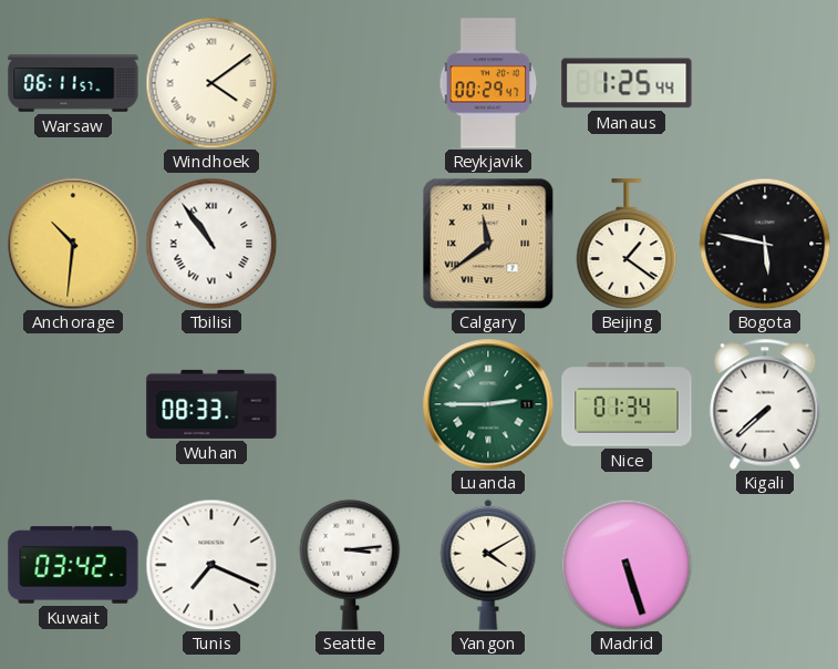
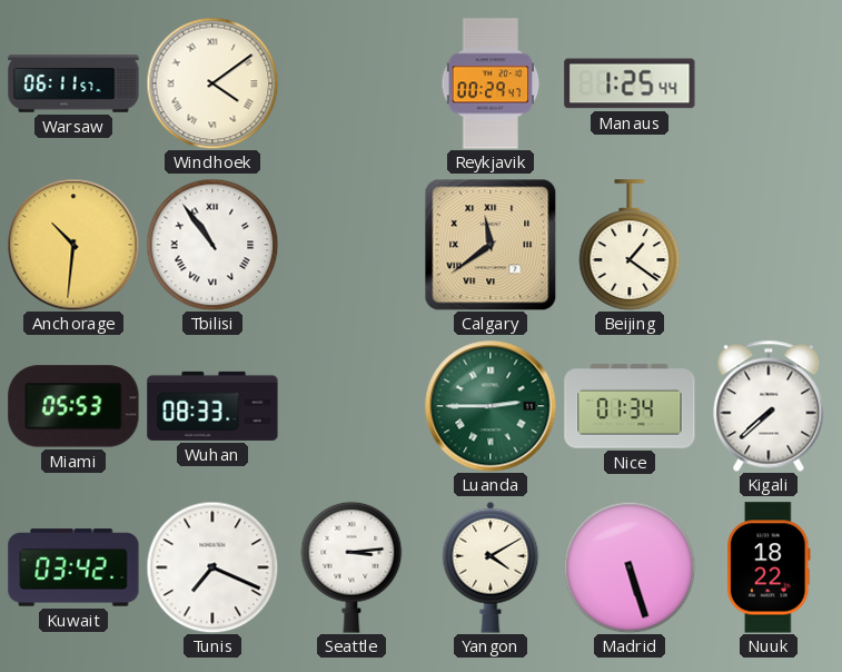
Bogota: 5:47 -> none
Miami: none -> 05:53
Nuuk: none -> 18:22
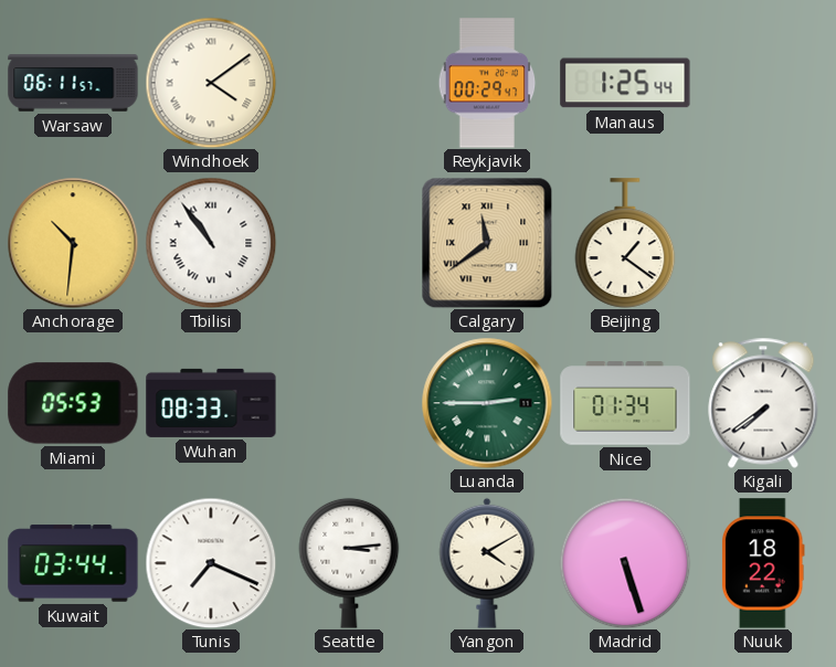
Kigali: 7:38 -> 7:39
Kuwait: 03:42 -> 03:44
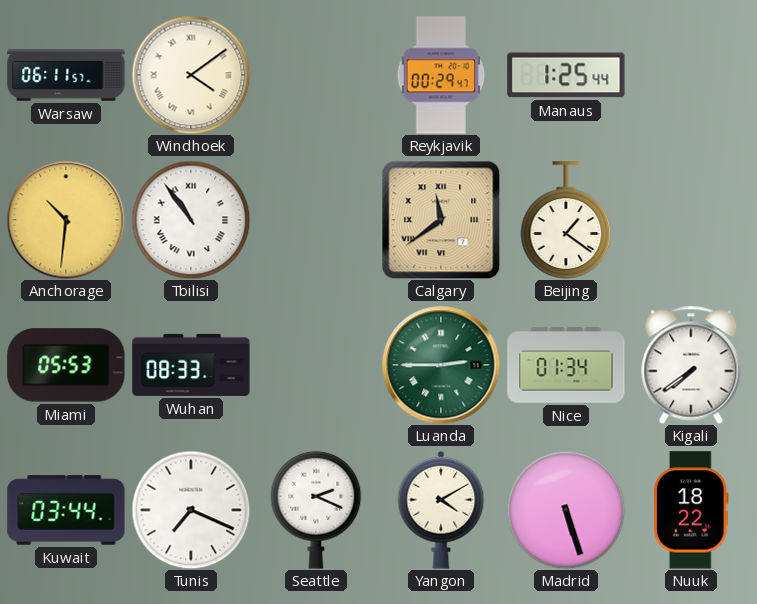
Seattle: 3:14 -> 2:19
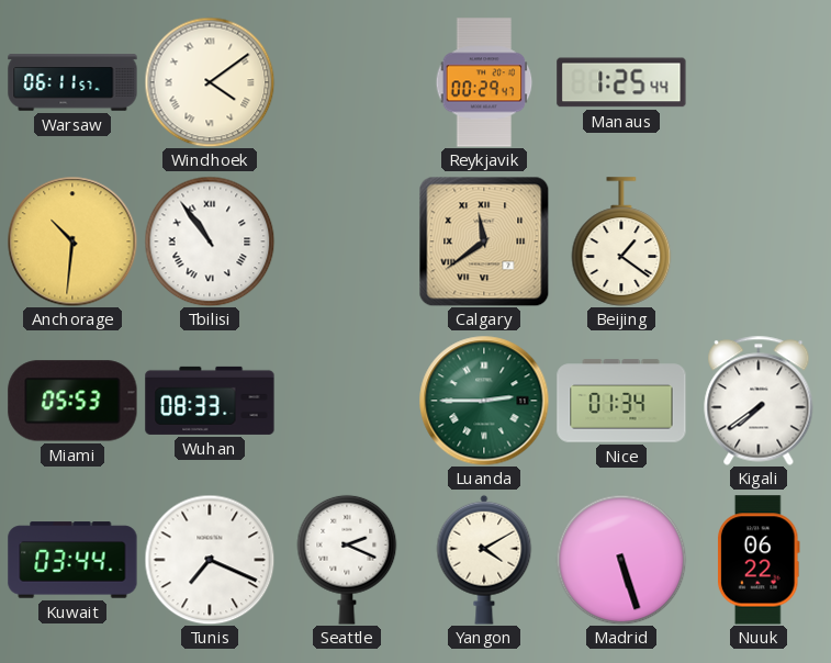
Nuuk: 18:22 -> 06:22
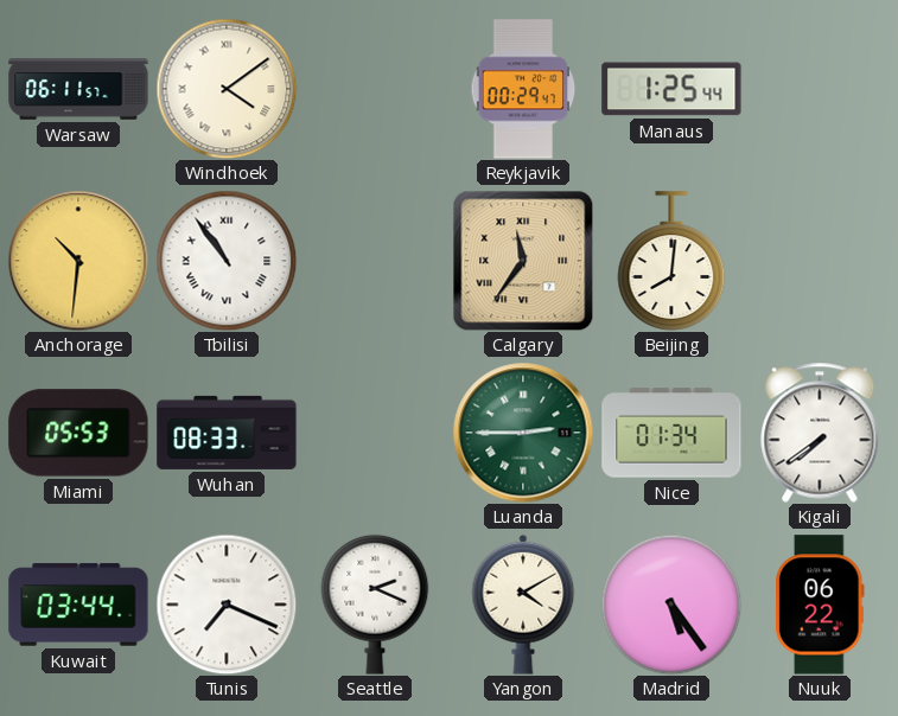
Calgary: 11:39 -> 11:36
Beijing: 1:21 -> 8:01
Madrid: 5:27 -> 5:24
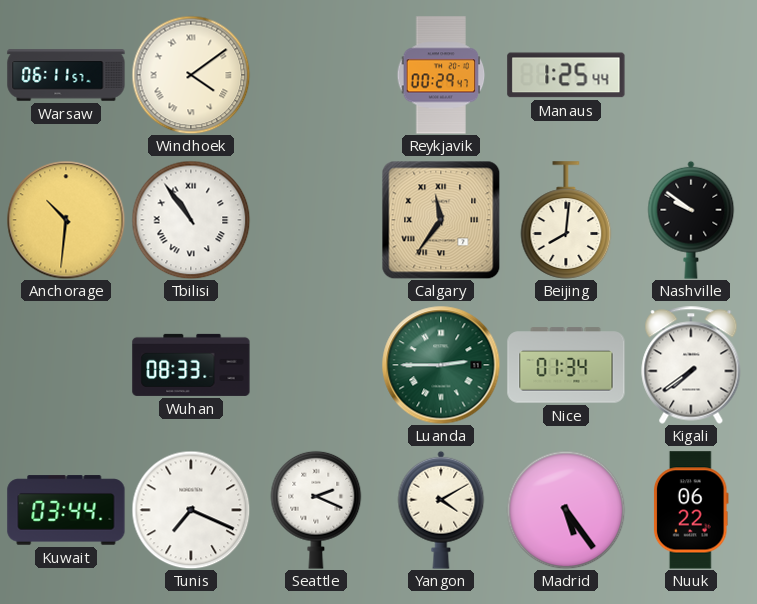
Nashville: none -> 9:51
Miami: 05:53 -> none
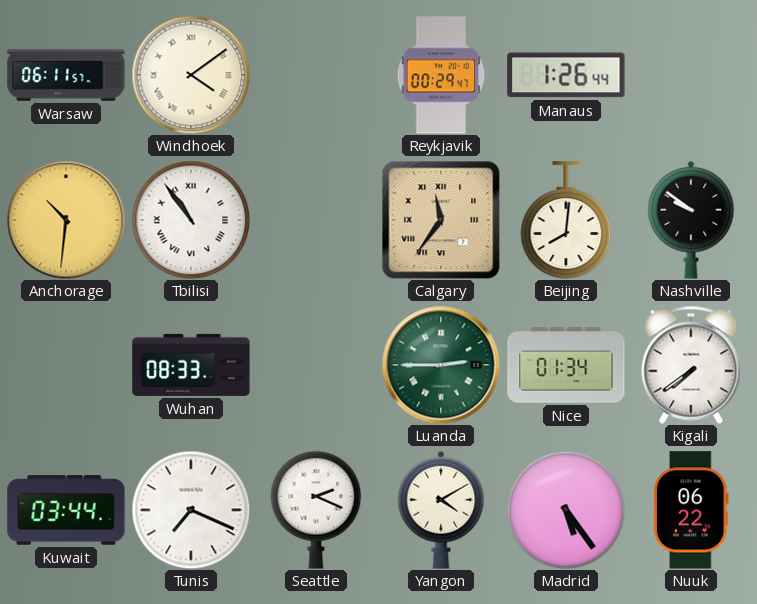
Manaus: 1:25 -> 1:26
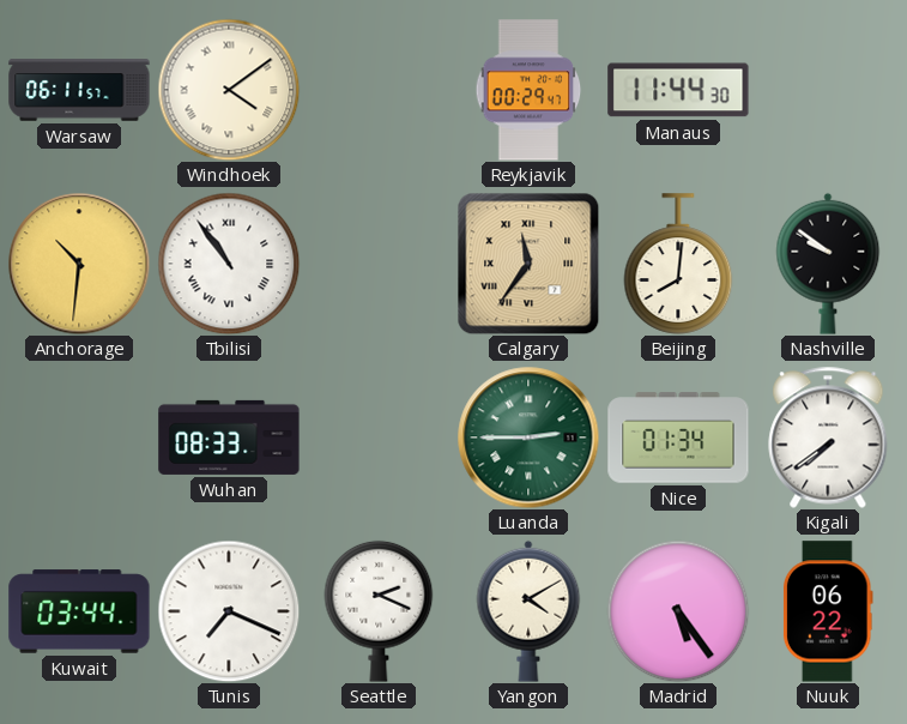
Manaus: 1:26 -> 11:44
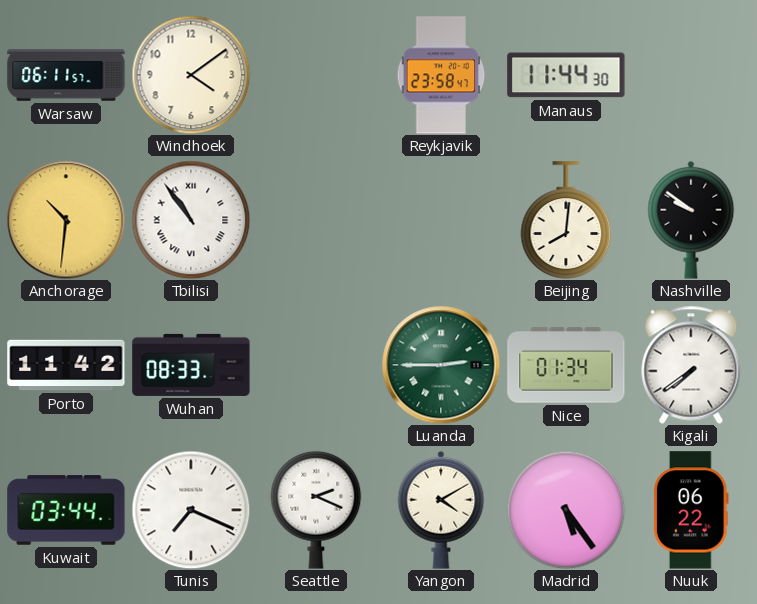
Windhoek numerals: Roman -> Arabic
Reykjavik: 00:29 -> 23:58
Calgary: 11:36 -> none
Porto: none -> 11:42
